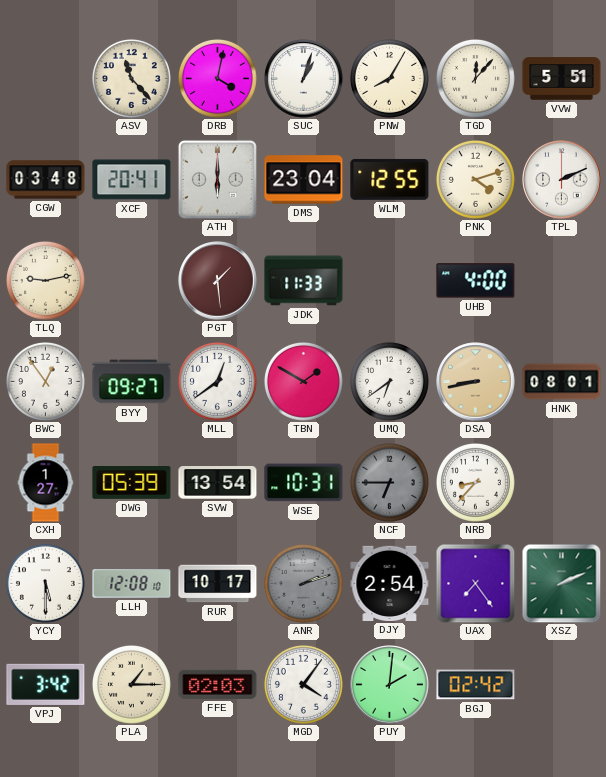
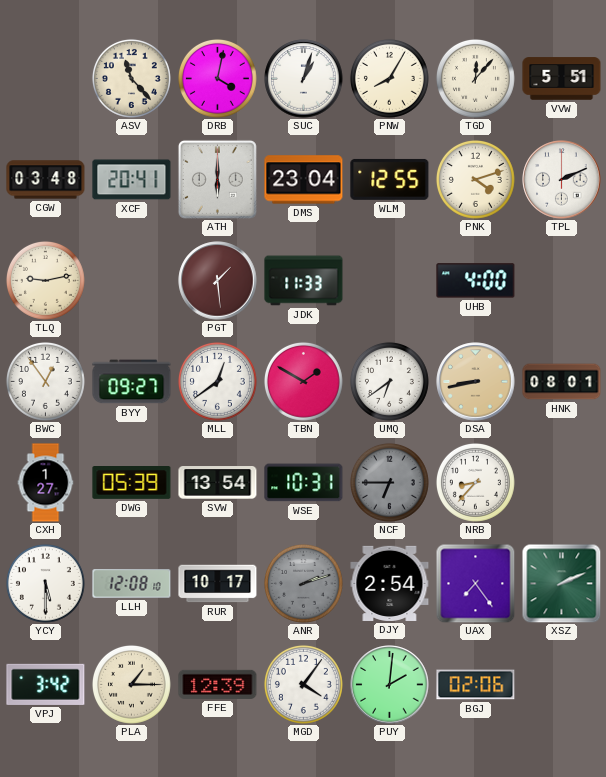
FFE: 02:03 -> 12:39
BGJ: 02:42 -> 02:06
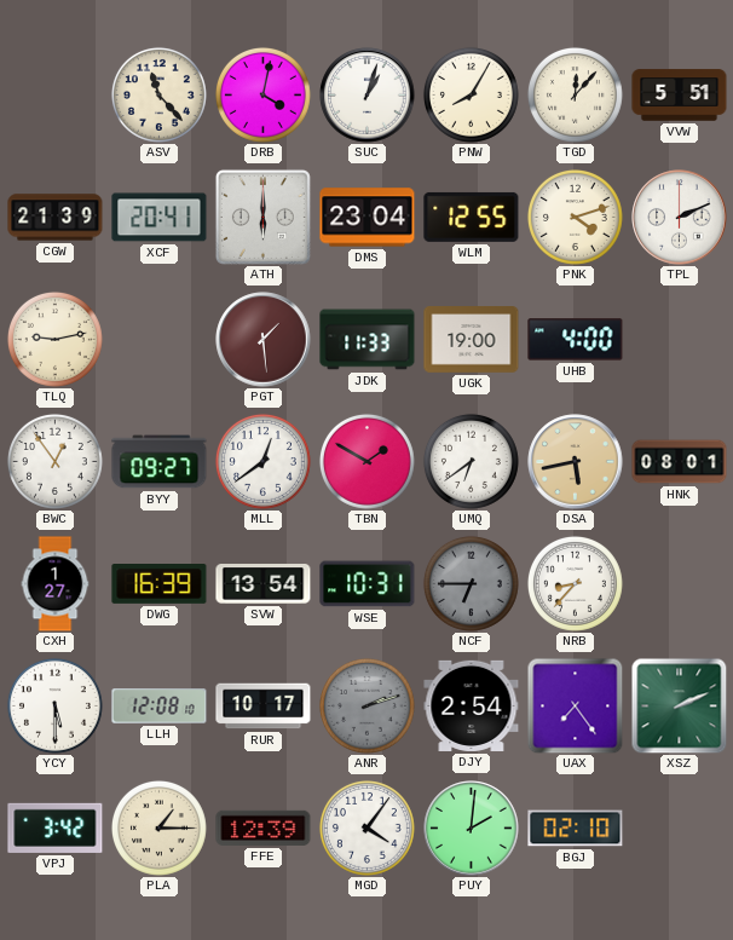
CGW: 03:48 -> 21:39
UGK: none -> 19:00
DSA: 8:43 -> 5:43
DWG: 05:39 -> 16:39
BGJ: 02:06 -> 02:10
